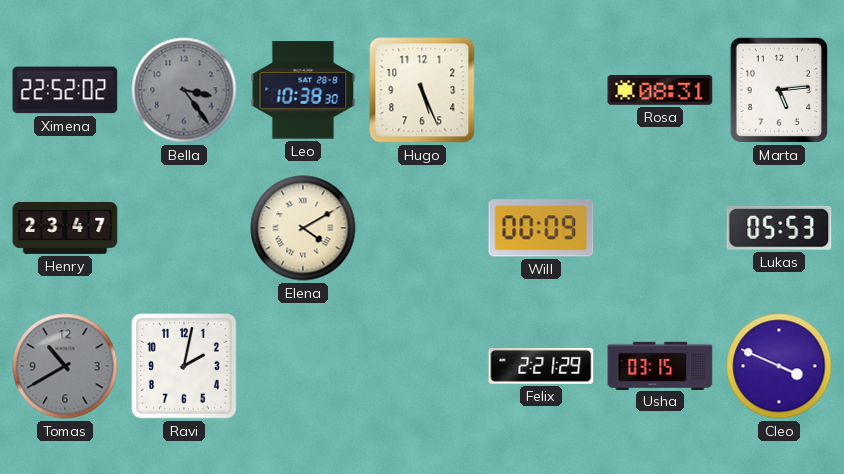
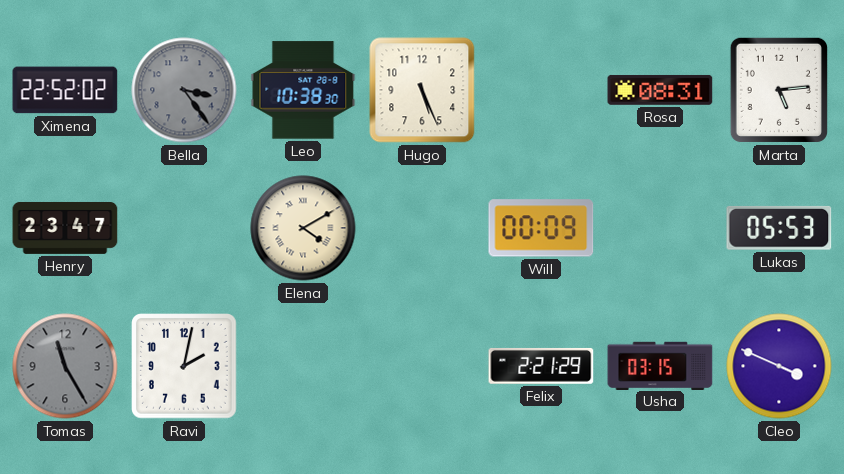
Tomas: 10:40 -> 11:25
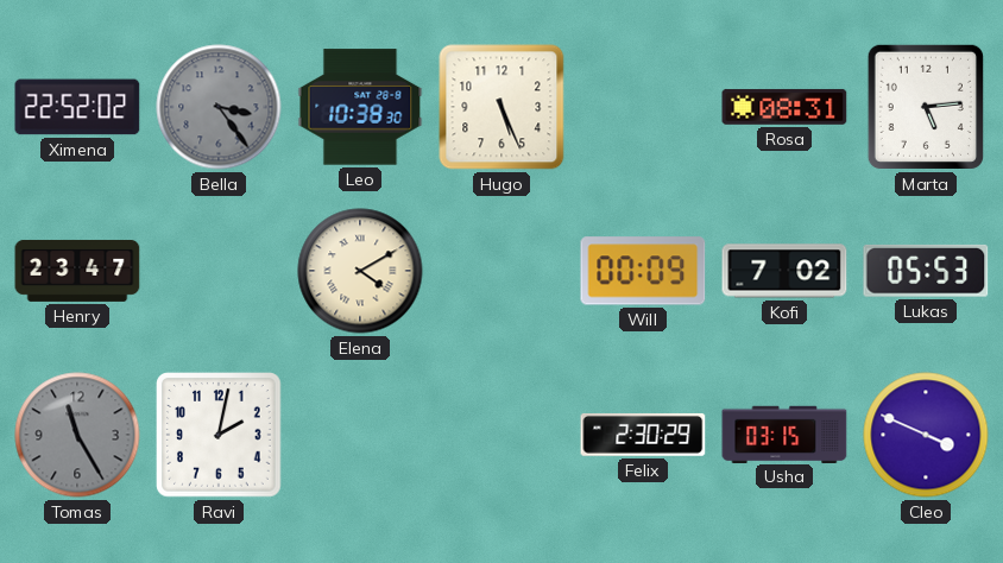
Kofi: none -> 7:02
Felix: 2:21 -> 2:30
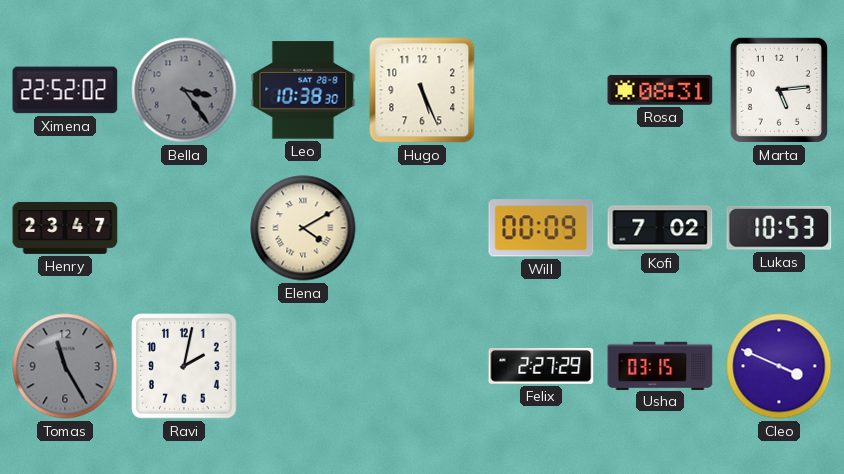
Lukas: 05:53 -> 10:53
Felix: 2:30 -> 2:27
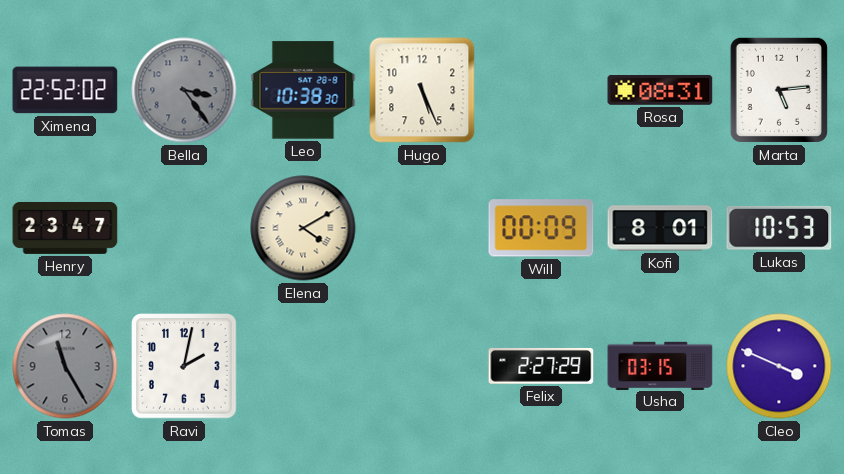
Kofi: 7:02 -> 8:01
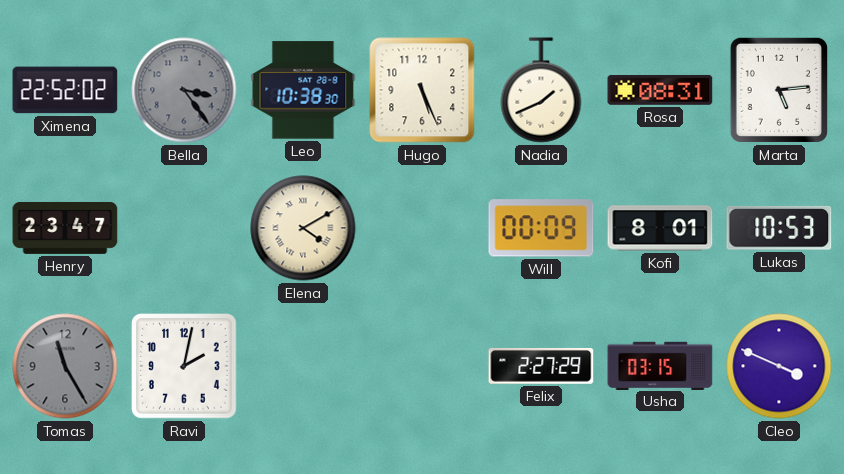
Nadia: none -> 1:41
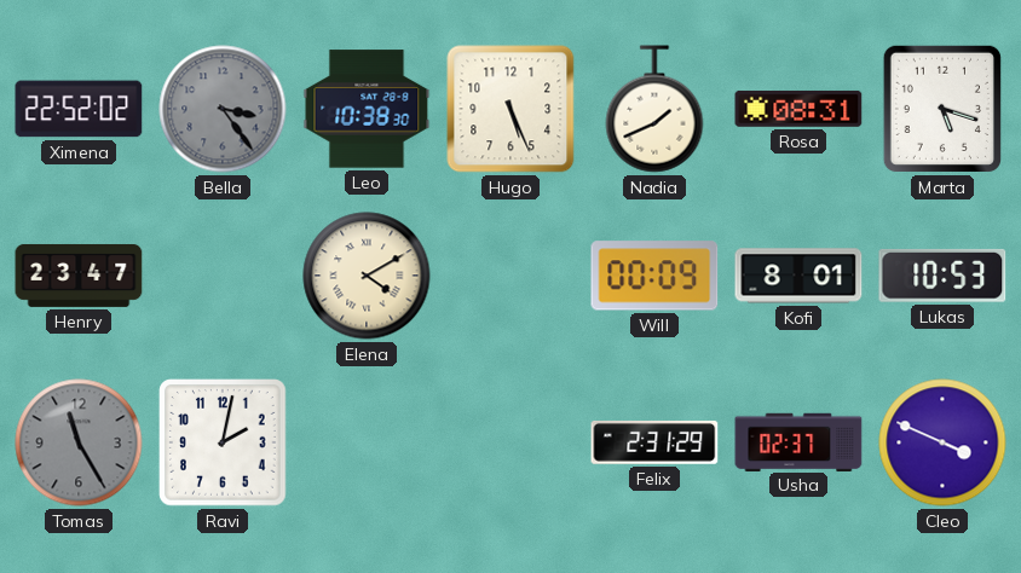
Marta: 5:14 -> 5:18
Felix: 2:27 -> 2:31
Usha: 03:15 -> 02:37
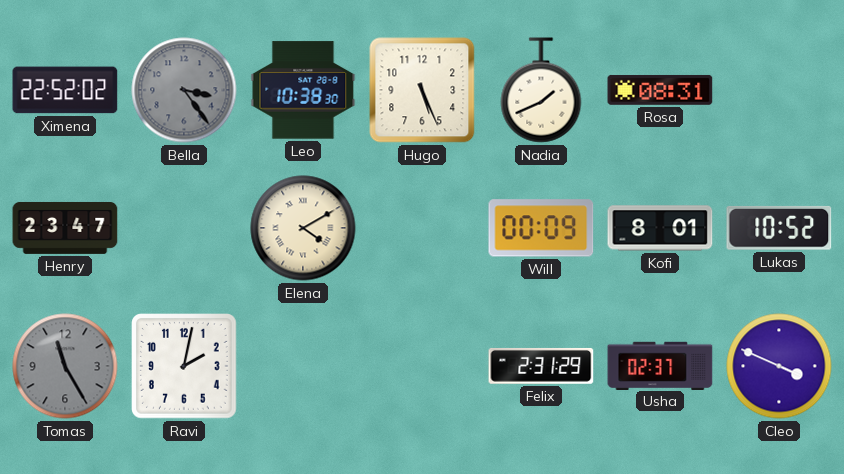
Marta: 5:18 -> none
Lukas: 10:53 -> 10:52
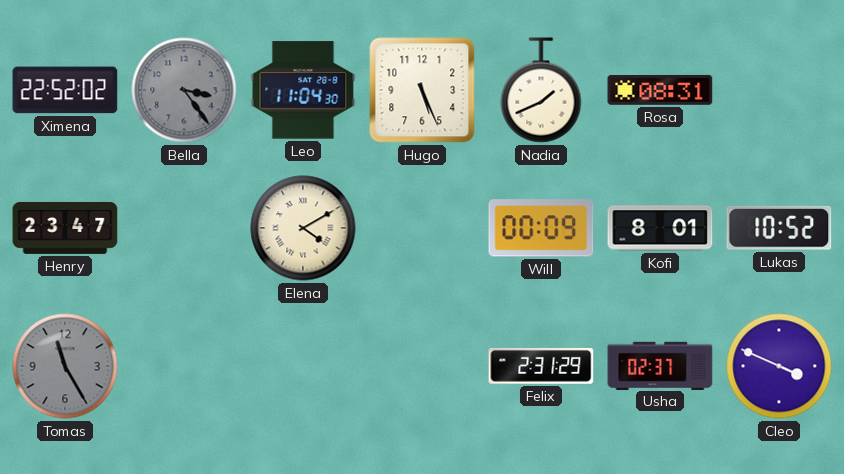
Leo: 10:38 -> 11:04
Ravi: 2:02 -> none
